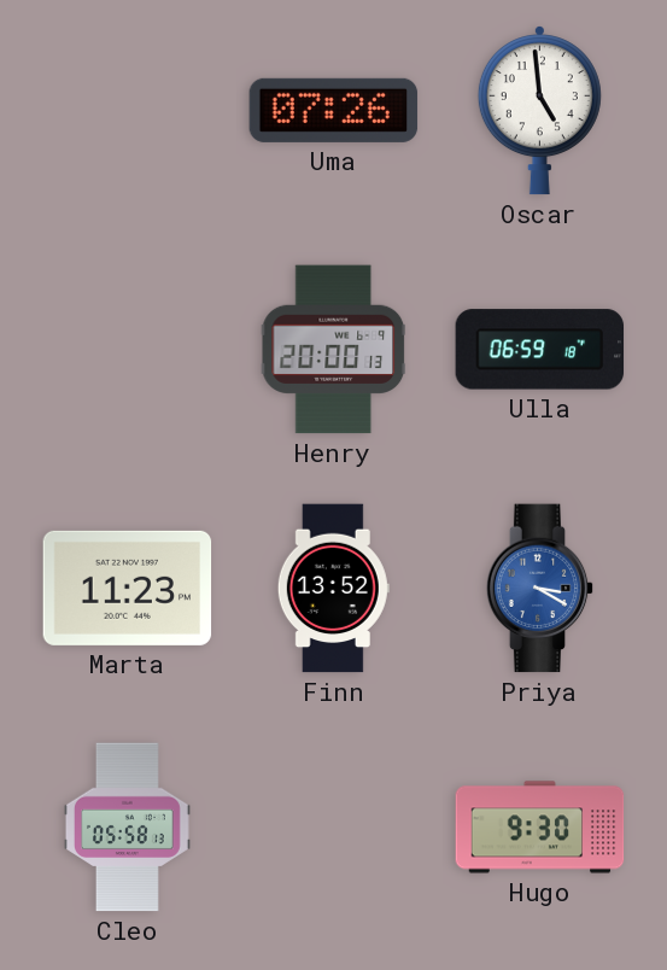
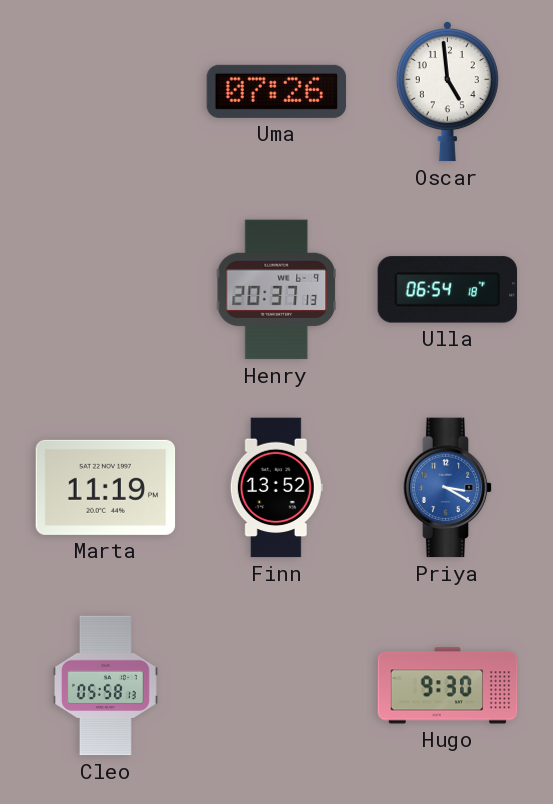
Henry: 20:00 -> 20:37
Ulla: 06:59 -> 06:54
Marta: 11:23 -> 11:19
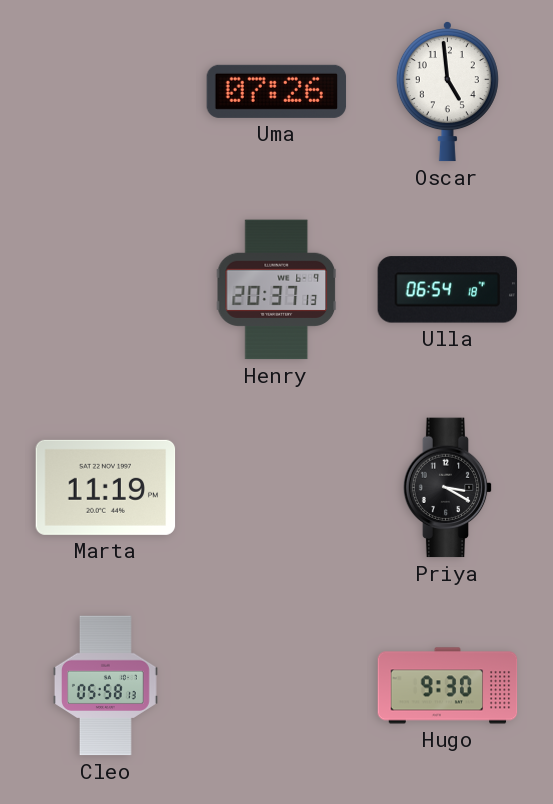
Finn: 13:52 -> none
Priya dial: blue -> black
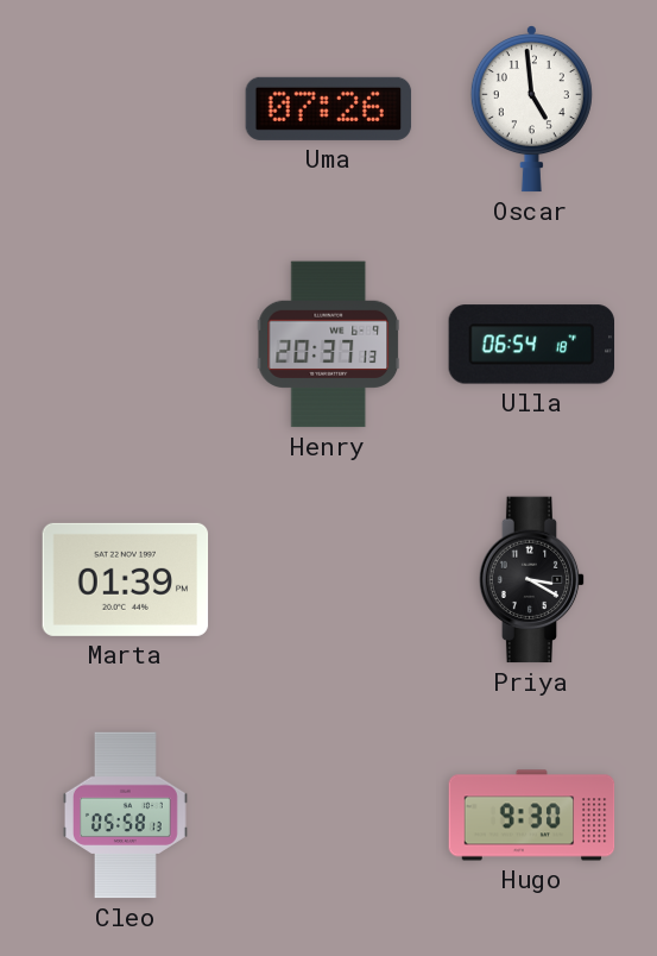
Marta: 11:19 -> 01:39
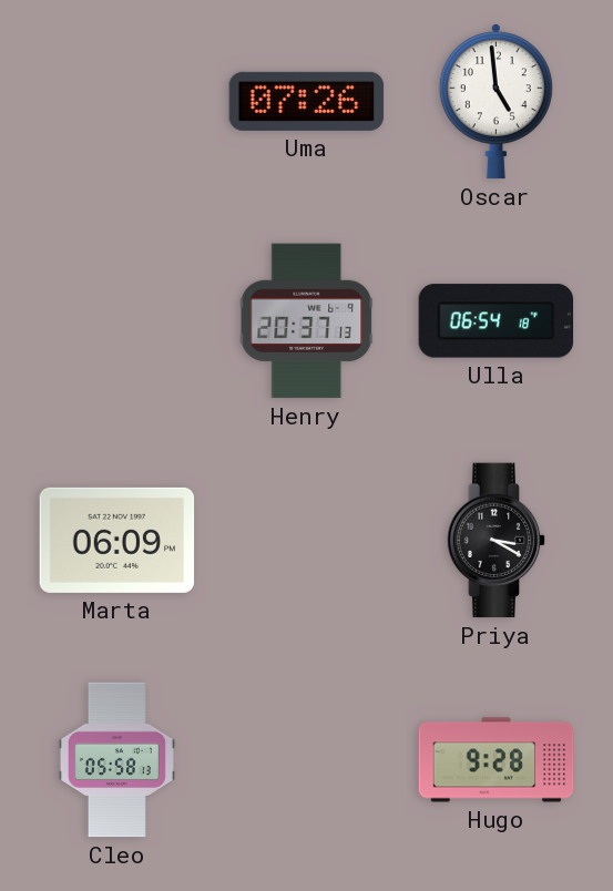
Marta: 01:39 -> 06:09
Hugo: 9:30 -> 9:28
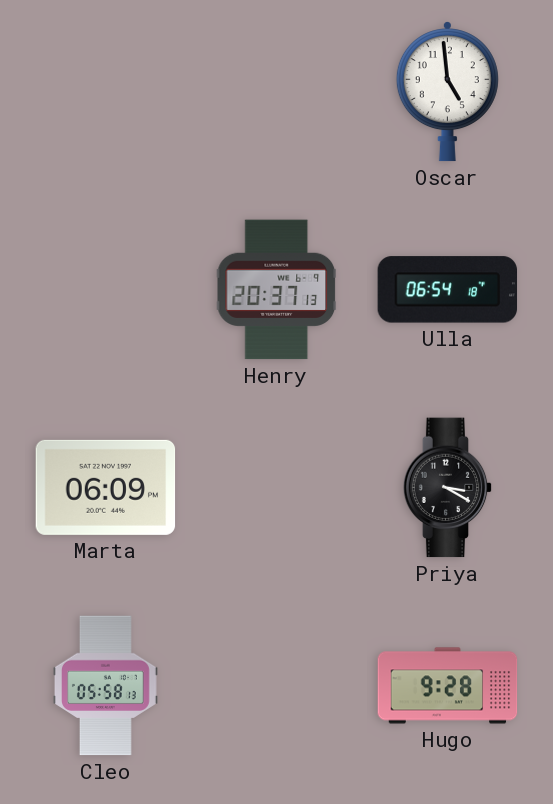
Uma: 07:26 -> none
